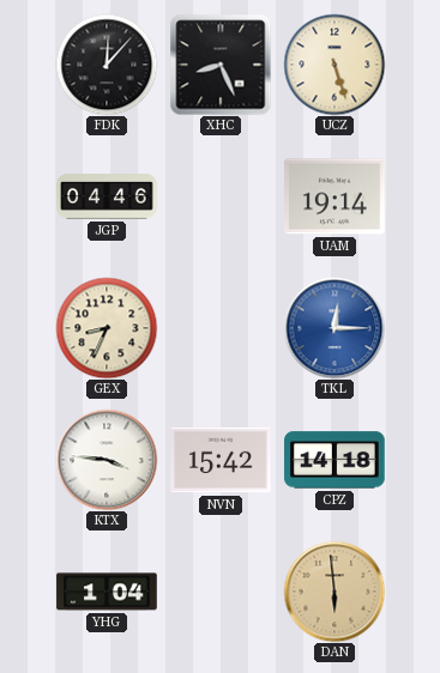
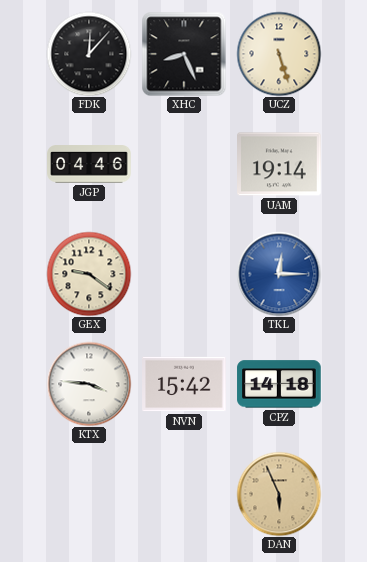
GEX: 8:34 -> 9:21
YHG: 1:04 -> none
DAN: 5:59 -> 5:56
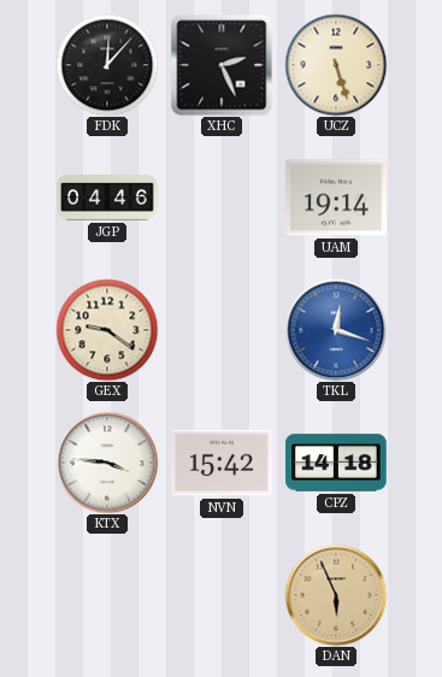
XHC: 8:26 -> 2:26
TKL: 12:15 -> 12:18
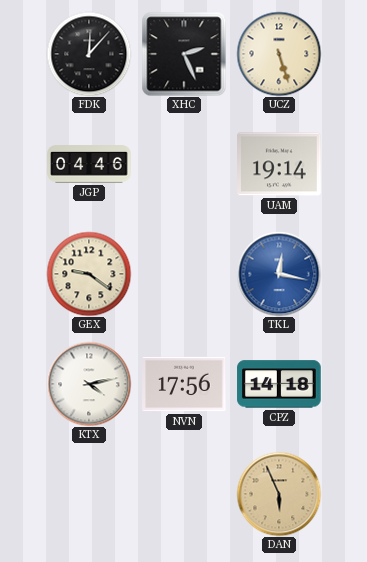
TKL: 12:18 -> 12:17
KTX: 3:46 -> 4:13
NVN: 15:42 -> 17:56
